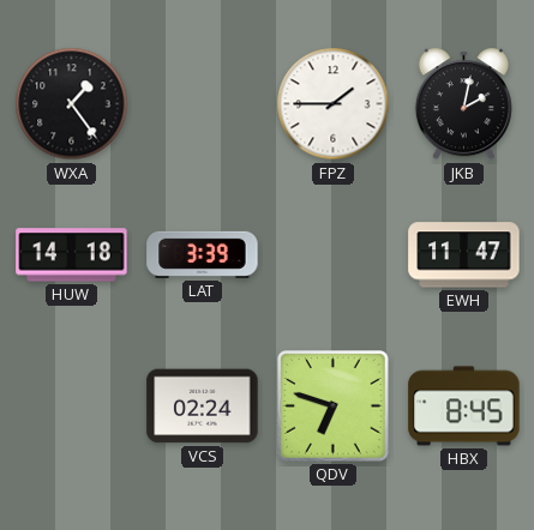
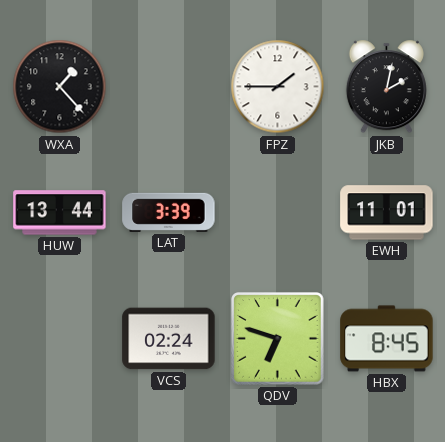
WXA: 1:24 -> 1:23
HUW: 14:18 -> 13:44
EWH: 11:47 -> 11:01
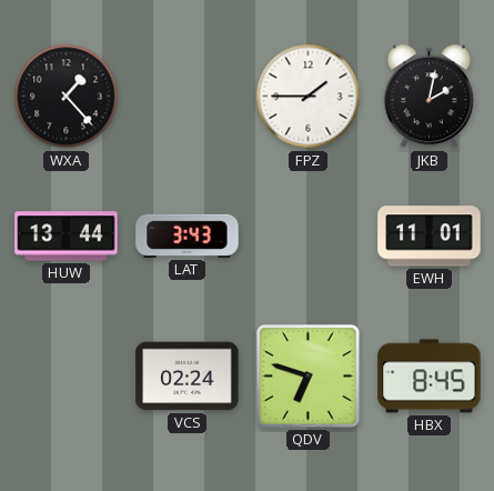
LAT: 3:39 -> 3:43
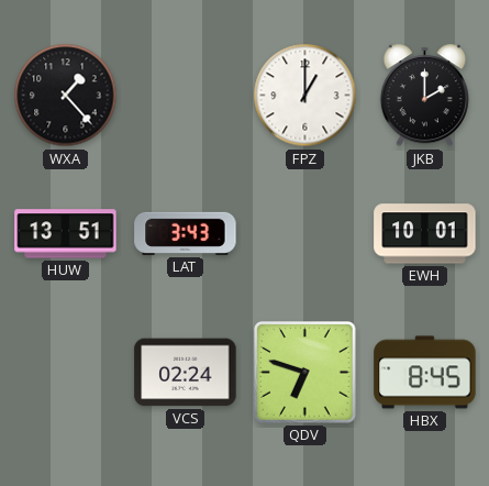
FPZ: 1:45 -> 1:00
JKB: 2:02 -> 2:00
HUW: 13:44 -> 13:51
EWH: 11:01 -> 10:01
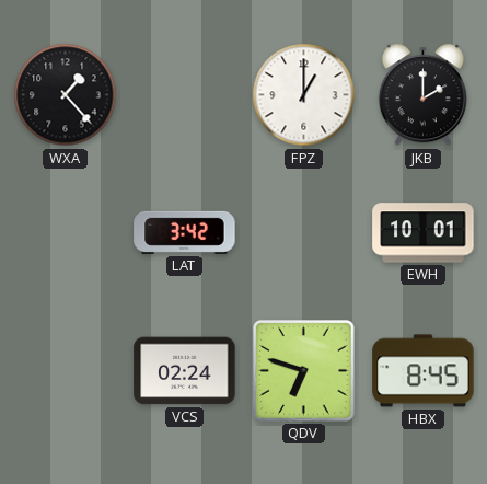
HUW: 13:51 -> none
LAT: 3:43 -> 3:42
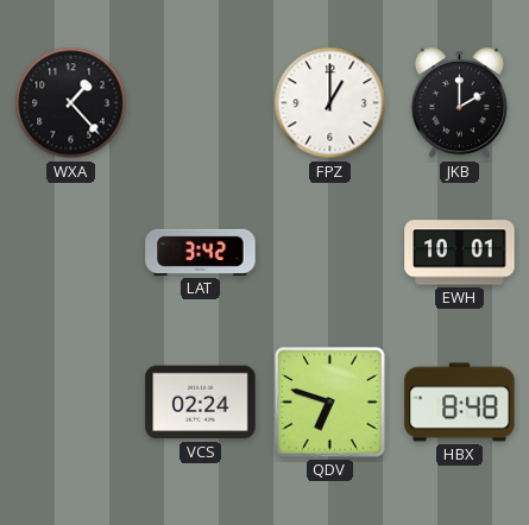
HBX: 8:45 -> 8:48
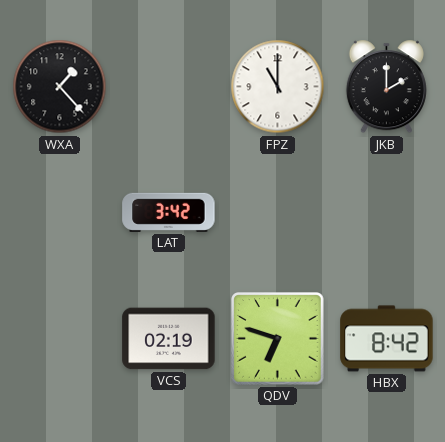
FPZ: 1:00 -> 11:00
EWH: 10:01 -> none
VCS: 02:24 -> 02:19
HBX: 8:48 -> 8:42
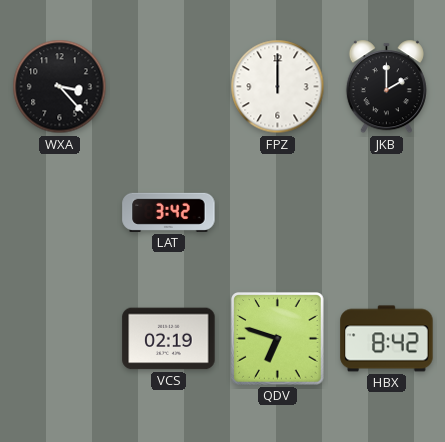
WXA: 1:23 -> 3:23
FPZ: 11:00 -> 12:00
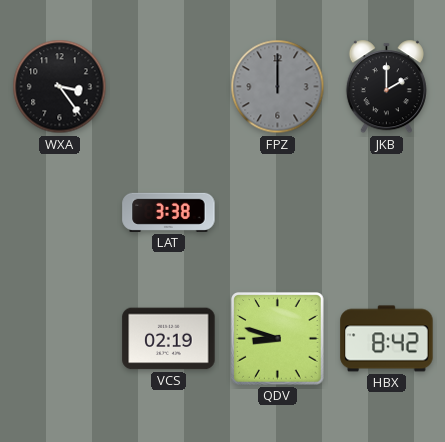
WXA: 3:23 -> 3:24
FPZ dial: white -> grey
LAT: 3:42 -> 3:38
QDV: 6:48 -> 8:48
